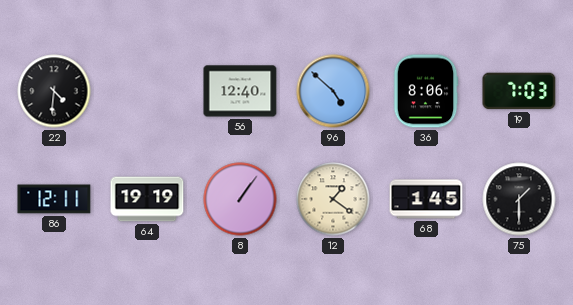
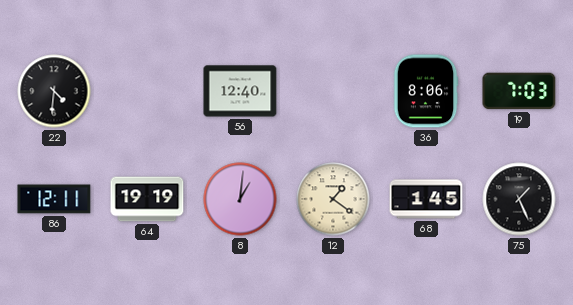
96: 4:52 -> none
8: 1:06 -> 1:01
75: 1:30 -> 1:26
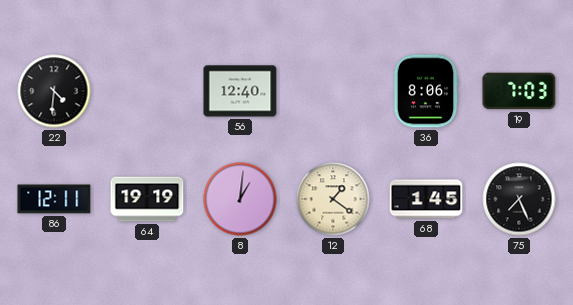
75: 1:26 -> 7:26
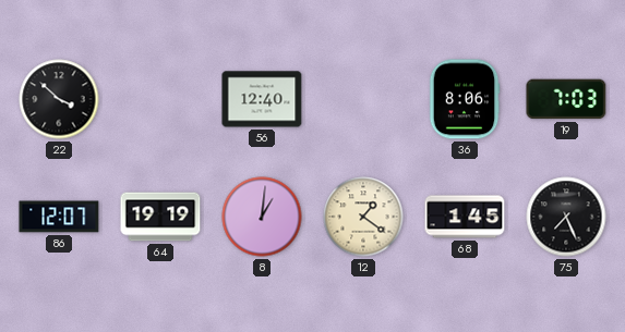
22: 4:31 -> 3:52
86: 12:11 -> 12:07
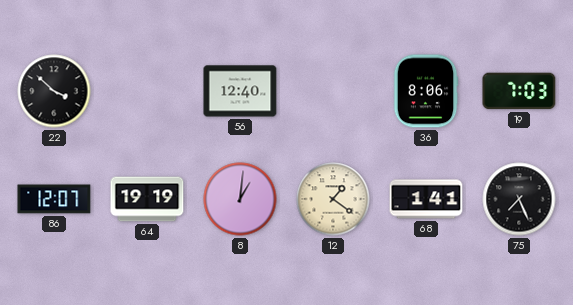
68: 1:45 -> 1:41
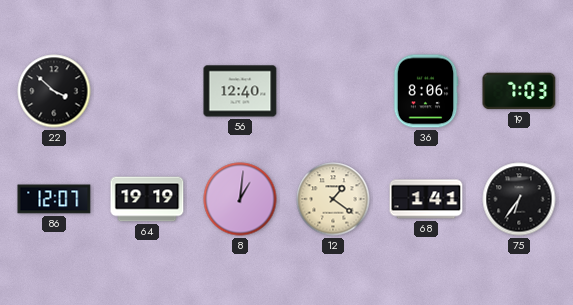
75: 7:26 -> 6:36
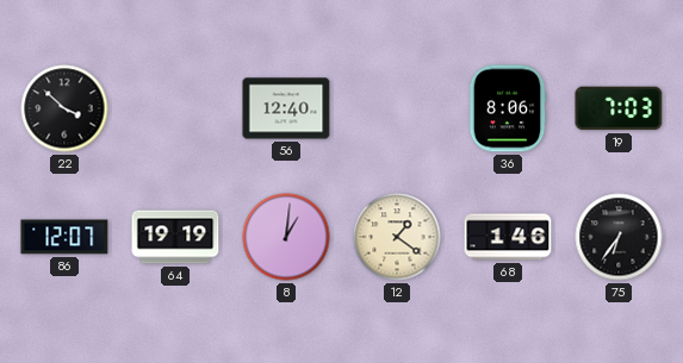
68: 1:41 -> 1:46
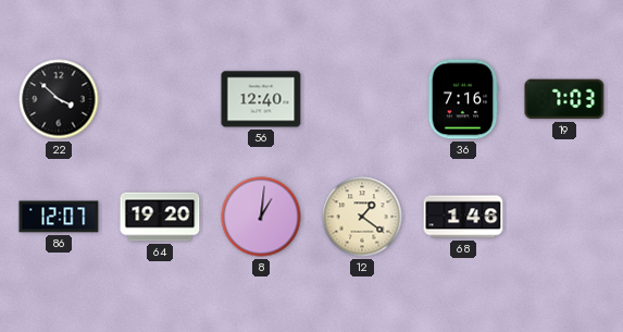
36: 8:06 -> 7:16
64: 19:19 -> 19:20
75: 6:36 -> none
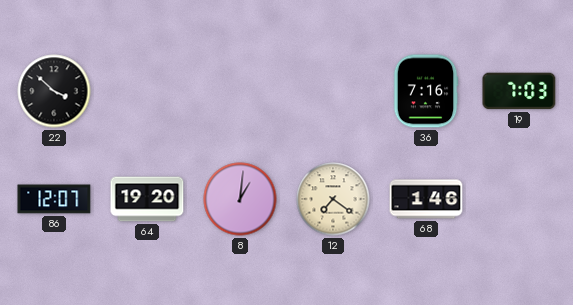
56: 12:40 -> none
12: 1:21 -> 7:21
